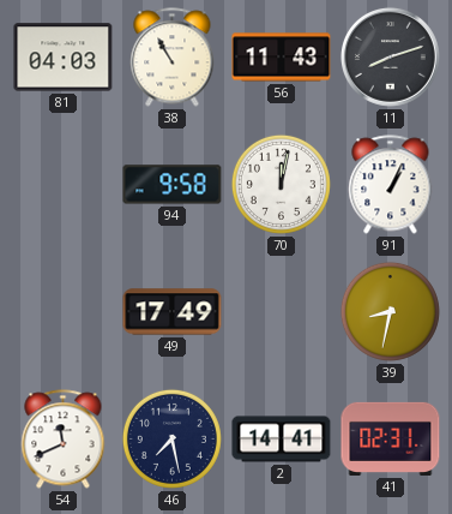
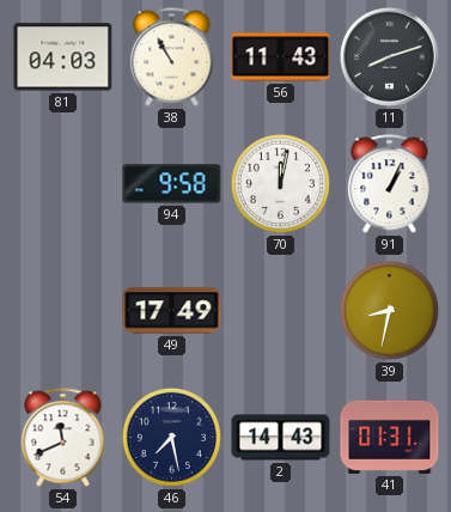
2: 14:41 -> 14:43
41: 02:31 -> 01:31
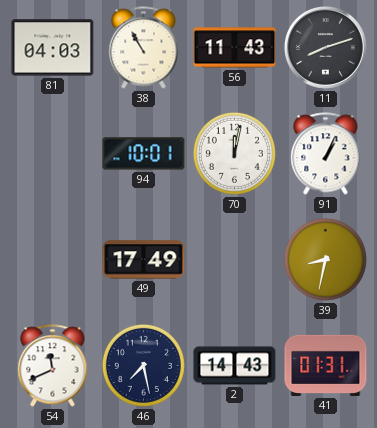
94: 9:58 -> 10:01
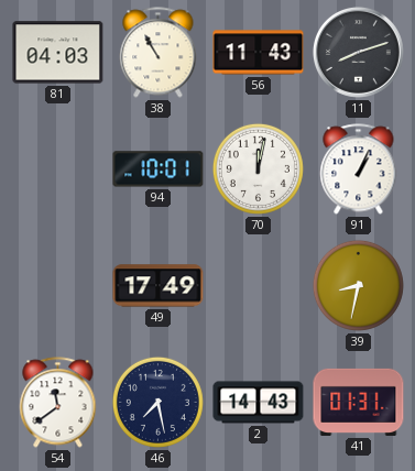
54: 11:41 -> 11:39
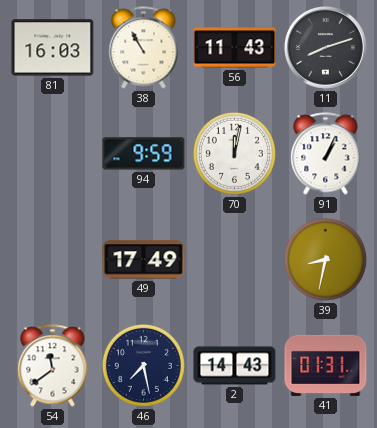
81: 04:03 -> 16:03
94: 10:01 -> 9:59
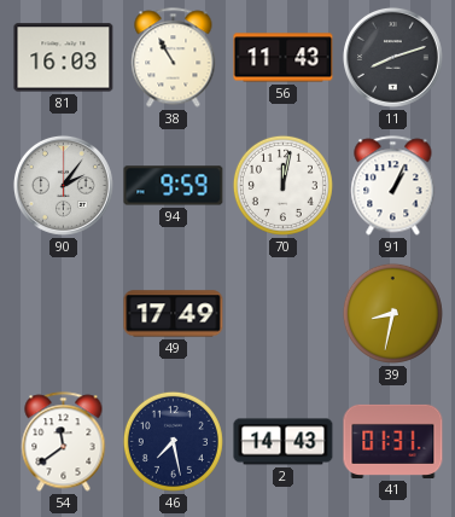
90: none -> 2:06
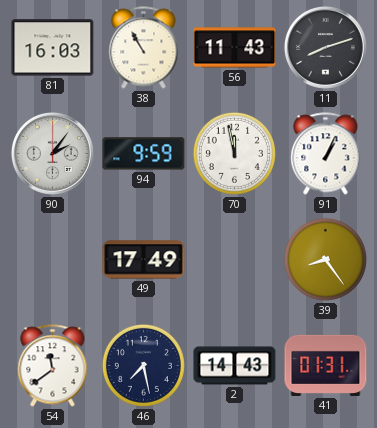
70: 12:02 -> 11:58
39: 8:32 -> 8:24
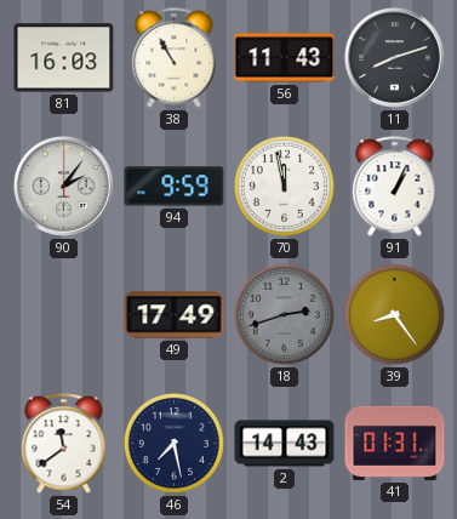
18: none -> 2:42
